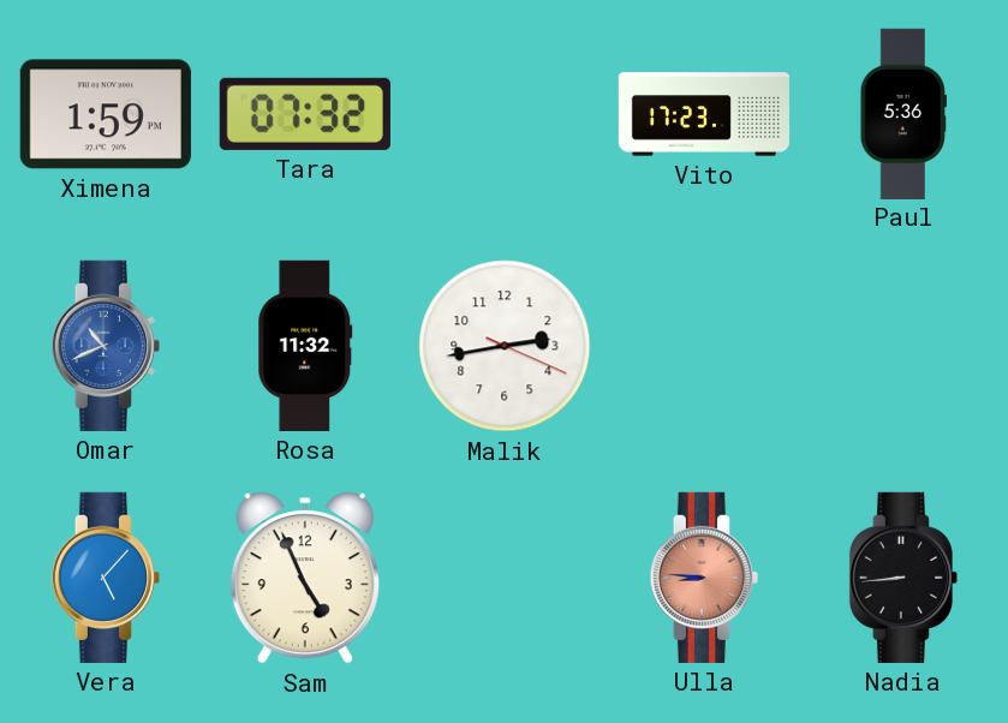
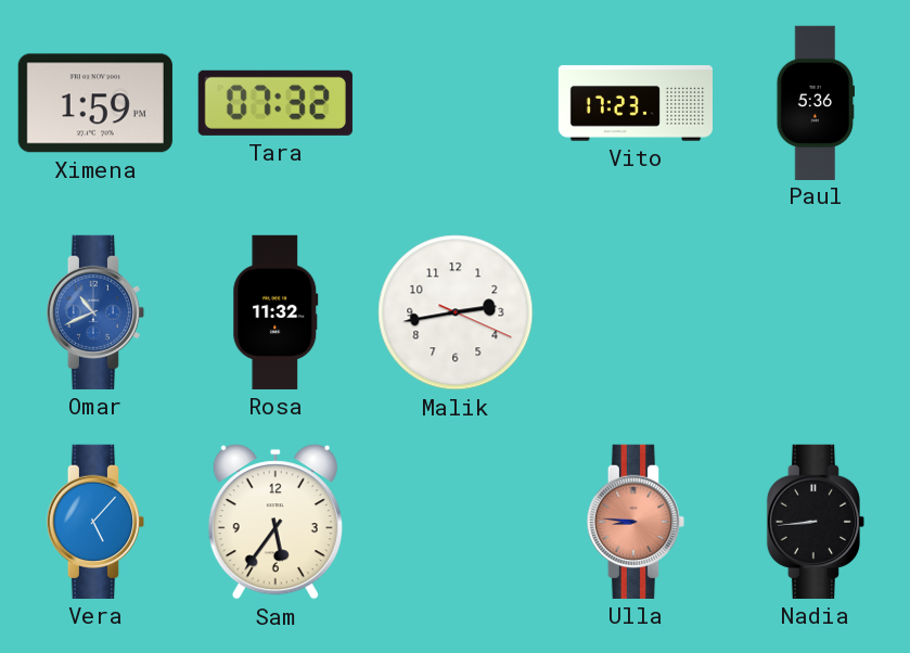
Sam: 4:56 -> 5:36
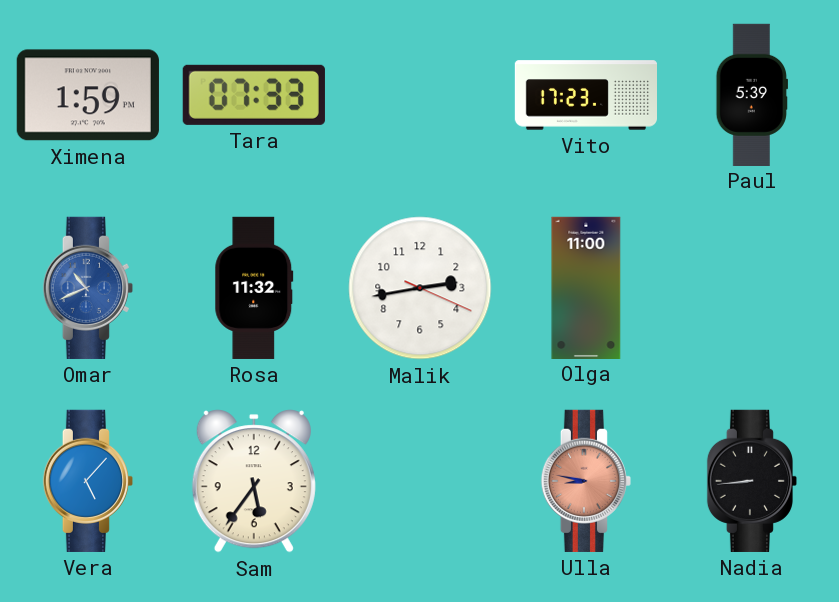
Tara: 07:32 -> 07:33
Paul: 5:36 -> 5:39
Olga: none -> 11:00
Ulla: 8:46 -> 8:47
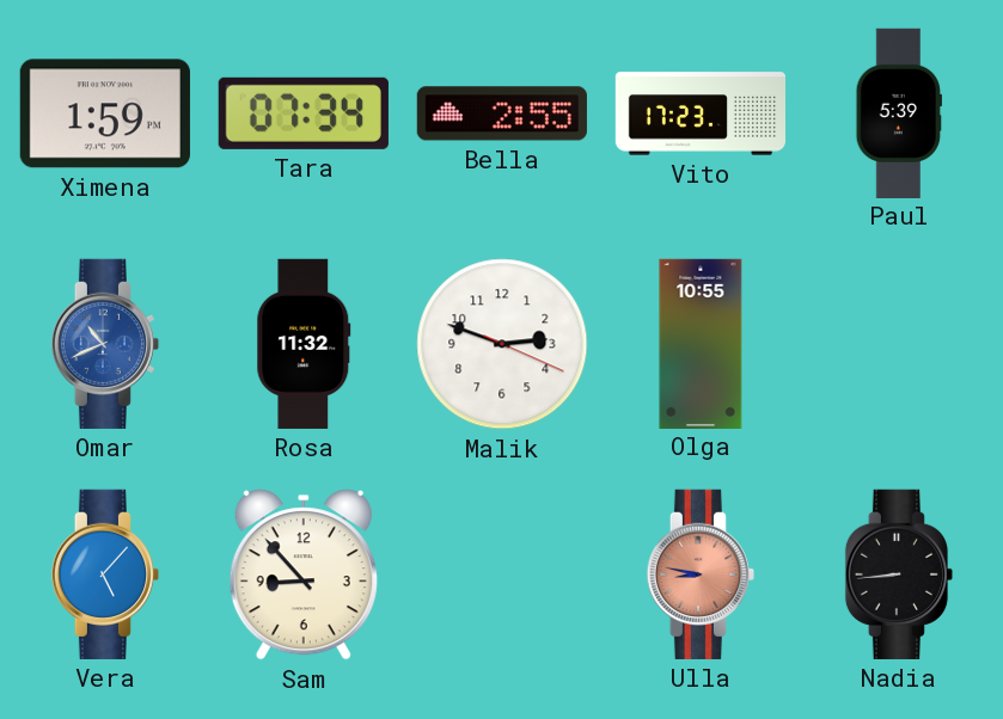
Tara: 07:33 -> 07:34
Bella: none -> 2:55
Malik: 2:43 -> 2:48
Olga: 11:00 -> 10:55
Sam: 5:36 -> 8:53
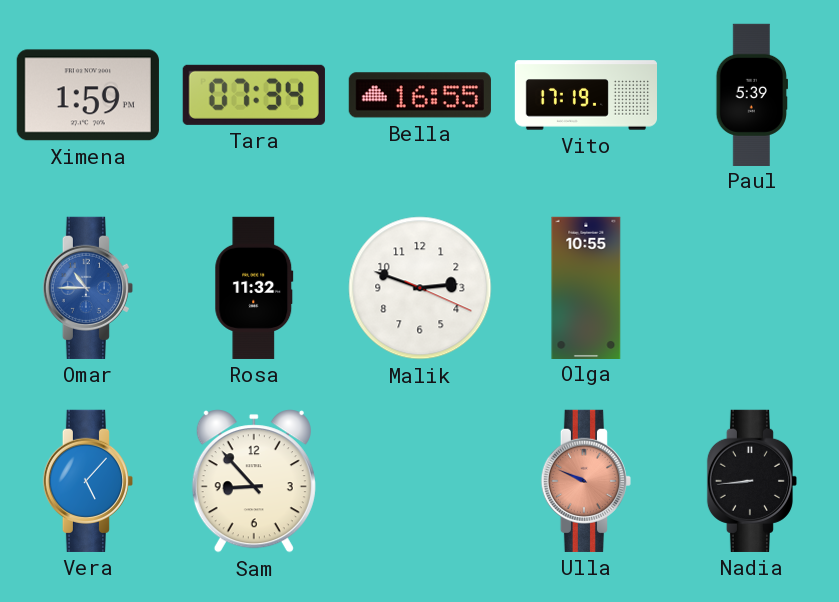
Bella: 2:55 -> 16:55
Vito: 17:23 -> 17:19
Omar: 10:41 -> 10:45
Ulla: 8:47 -> 9:49
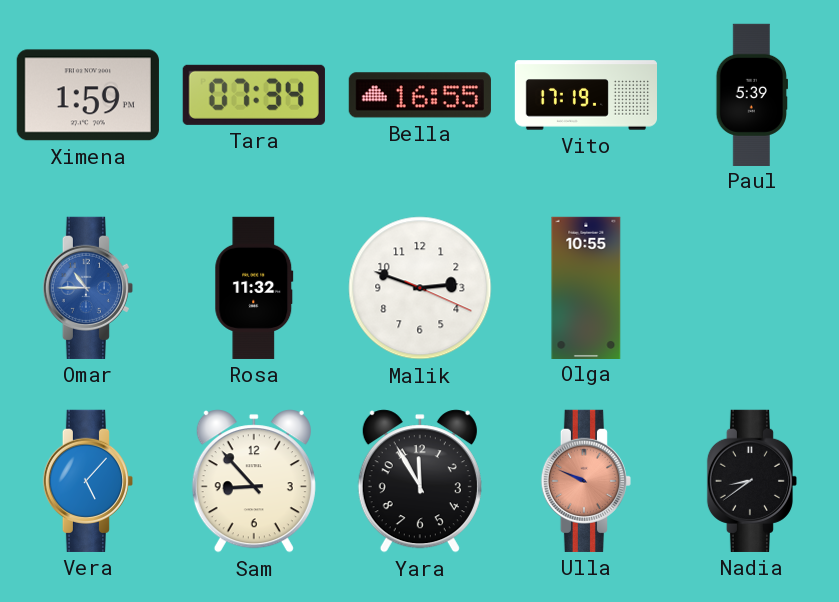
Yara: none -> 11:55
Nadia: 8:44 -> 8:39
